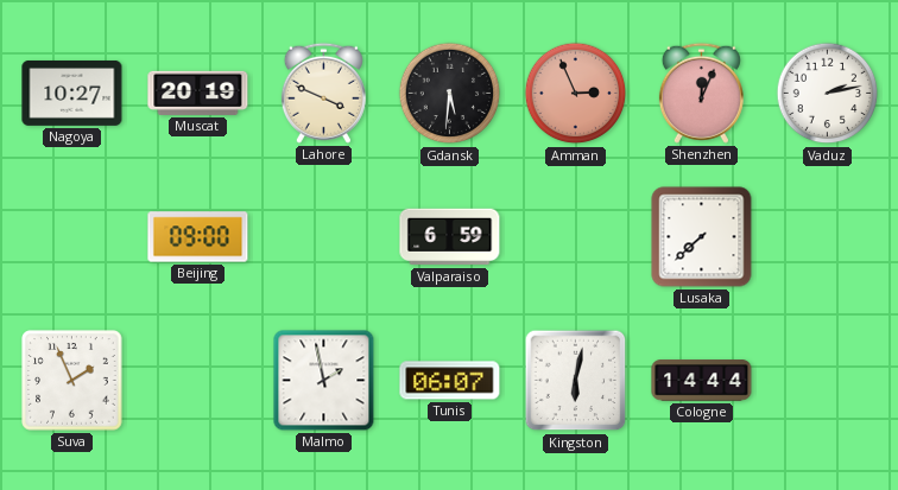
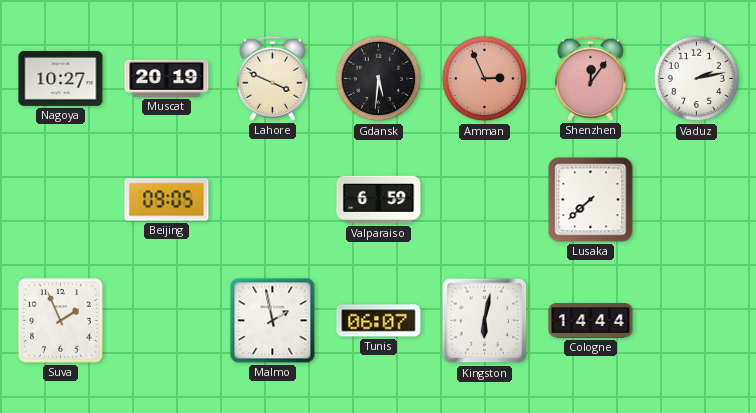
Shenzhen: 12:04 -> 12:06
Beijing: 09:00 -> 09:05
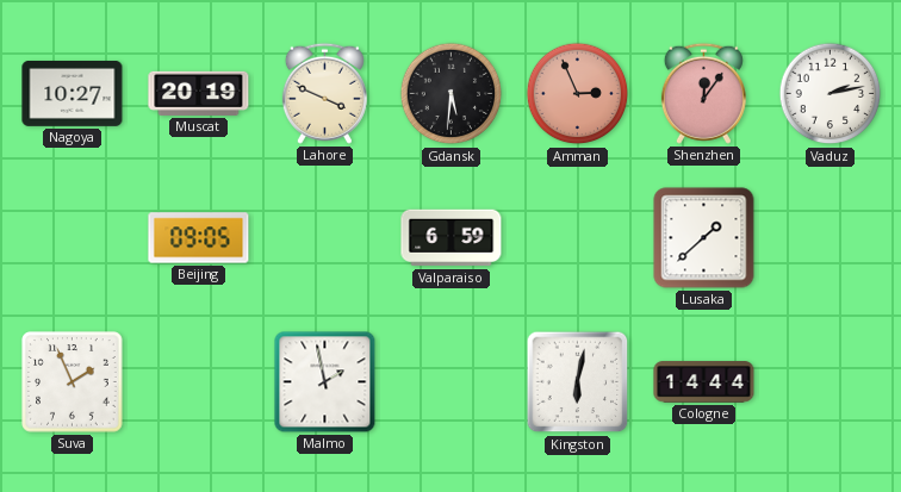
Lusaka: 7:38 -> 1:38
Tunis: 06:07 -> none
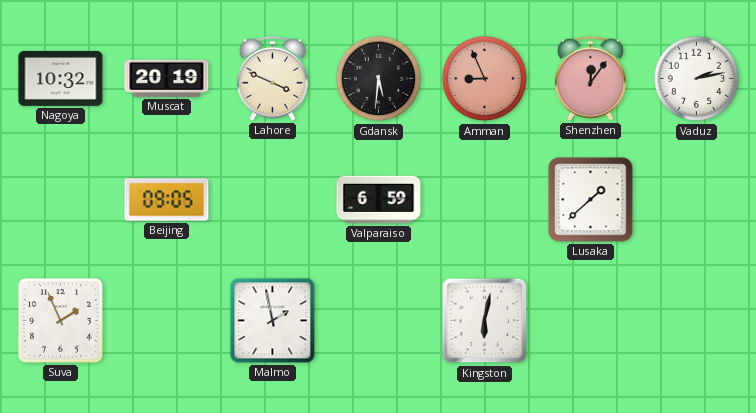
Nagoya: 10:27 -> 10:32
Amman: 2:56 -> 8:56
Cologne: 14:44 -> none
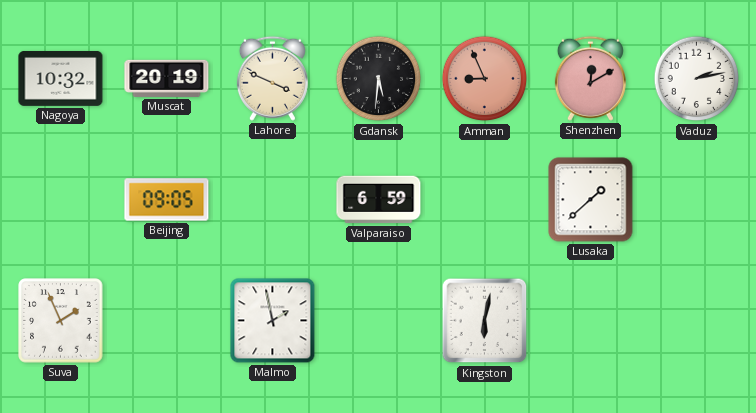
Shenzhen: 12:06 -> 12:10
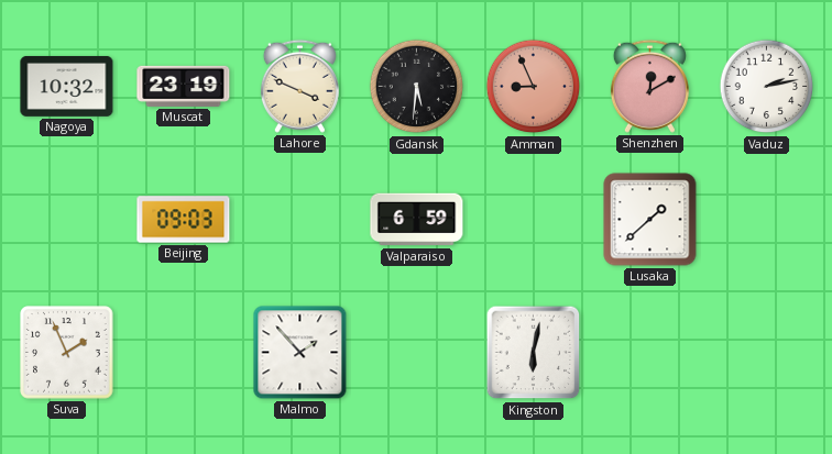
Muscat: 20:19 -> 23:19
Beijing: 09:05 -> 09:03
Malmo: 1:58 -> 1:53
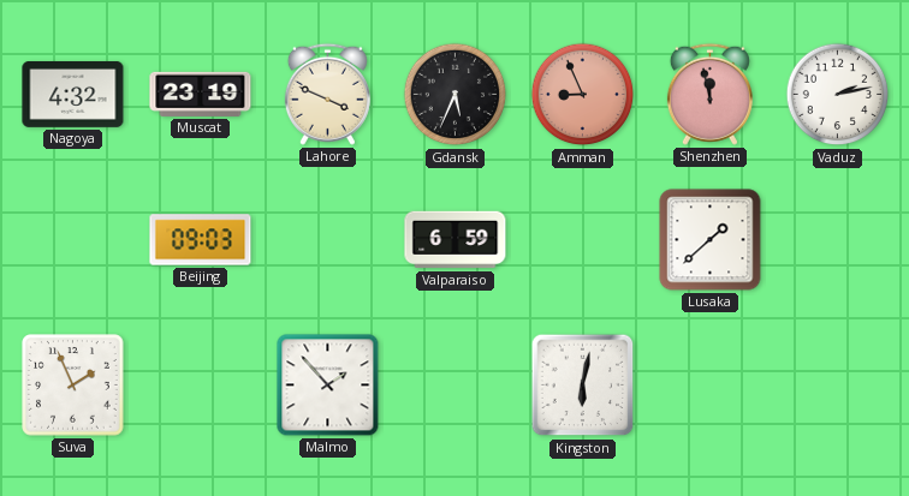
Nagoya: 10:32 -> 4:32
Gdansk: 5:31 -> 5:34
Shenzhen: 12:10 -> 11:58
